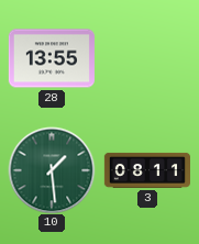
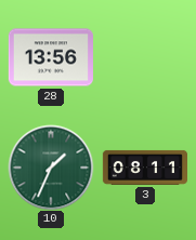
28: 13:55 -> 13:56
10: 1:29 -> 1:34
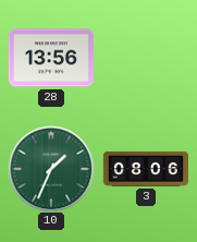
3: 08:11 -> 08:06
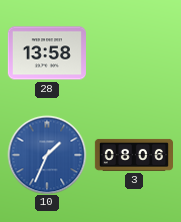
28: 13:56 -> 13:58
10 dial: green -> blue
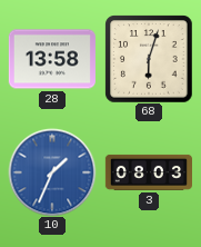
68: none -> 6:03
3: 08:06 -> 08:03
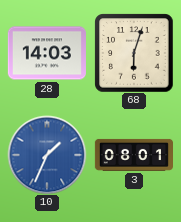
28: 13:58 -> 14:03
3: 08:03 -> 08:01
